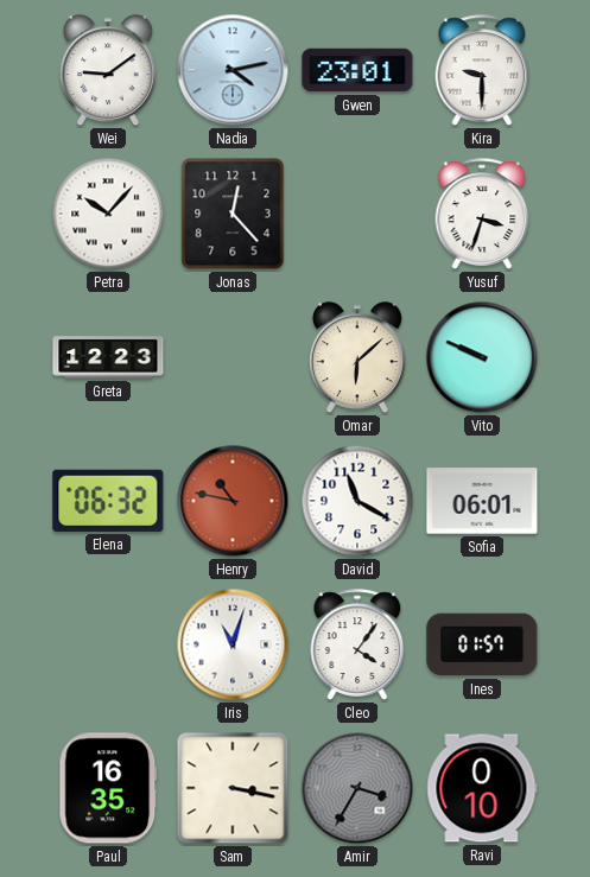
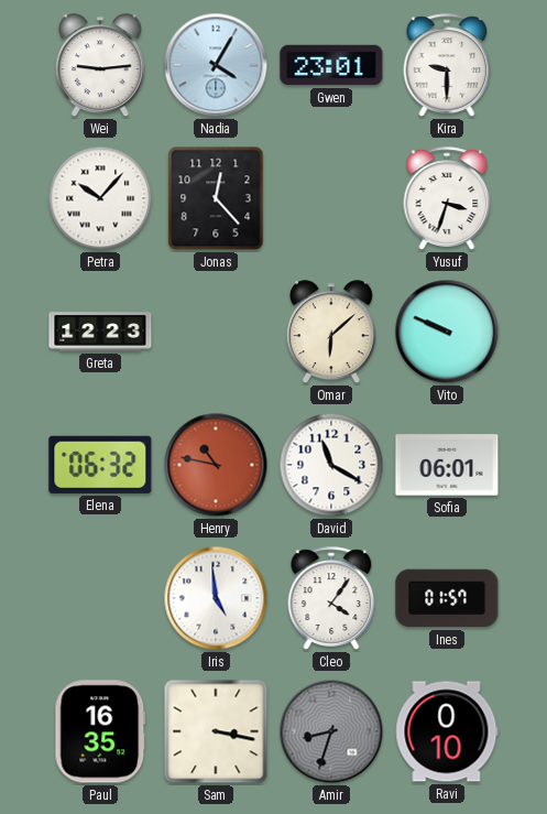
Wei: 9:09 -> 9:14
Nadia: 4:13 -> 4:05
Iris: 11:03 -> 4:59
Amir: 3:35 -> 8:33
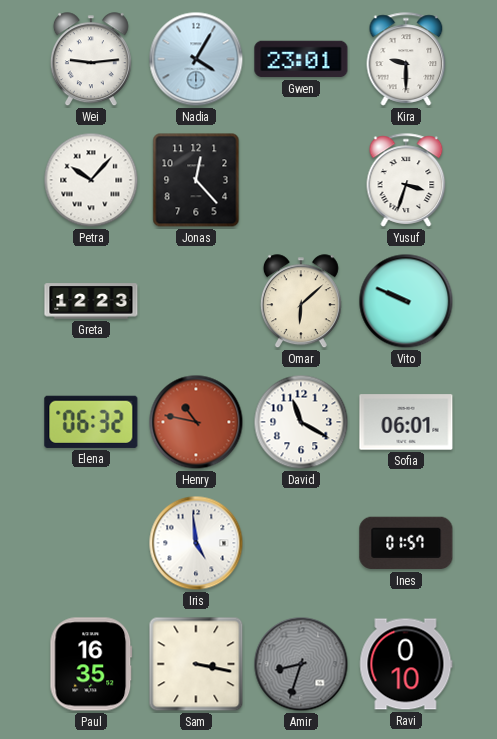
Cleo: 4:06 -> none
